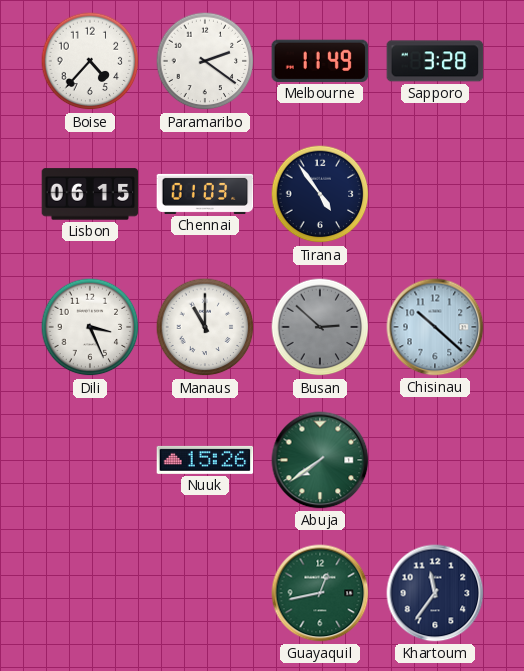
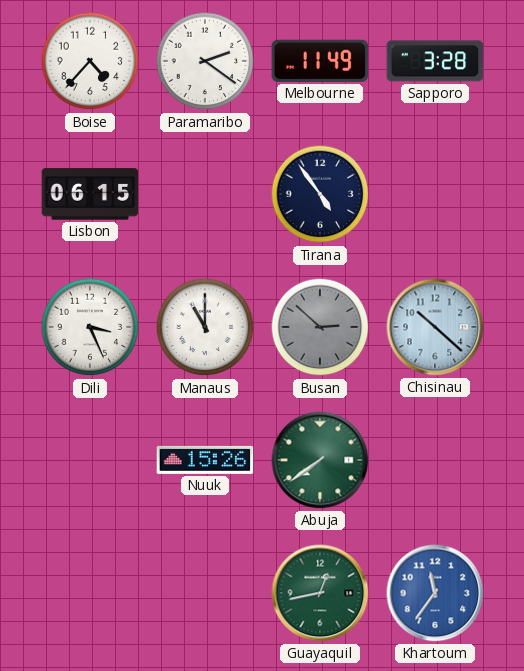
Chennai: 01:03 -> none
Khartoum dial: navy -> blue
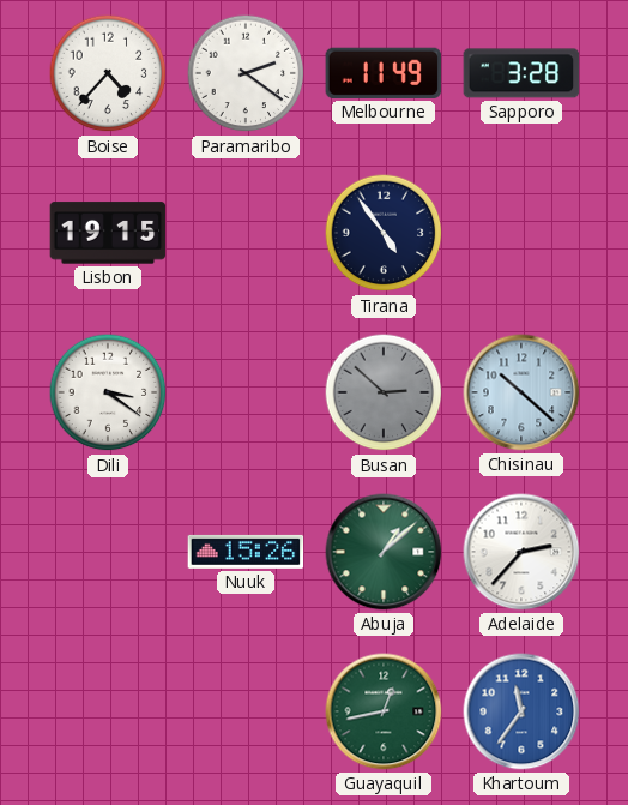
Lisbon: 06:15 -> 19:15
Dili: 3:26 -> 3:21
Manaus: 11:00 -> none
Abuja: 7:39 -> 1:08
Adelaide: none -> 2:37
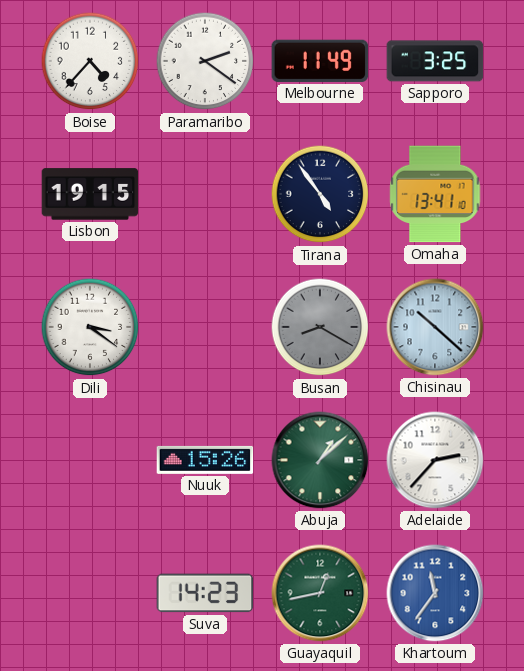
Sapporo: 3:28 -> 3:25
Omaha: none -> 13:41
Busan: 2:52 -> 8:20
Suva: none -> 14:23
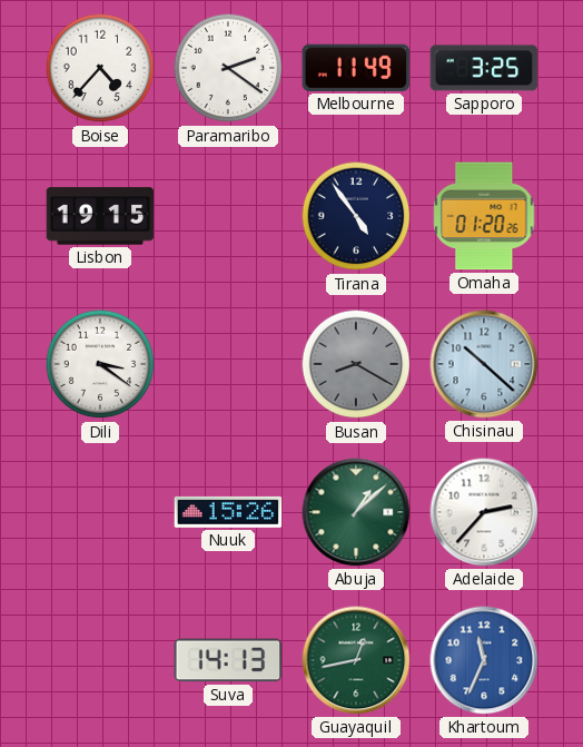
Omaha: 13:41 -> 01:20
Suva: 14:23 -> 14:13
Khartoum: 11:36 -> 11:34
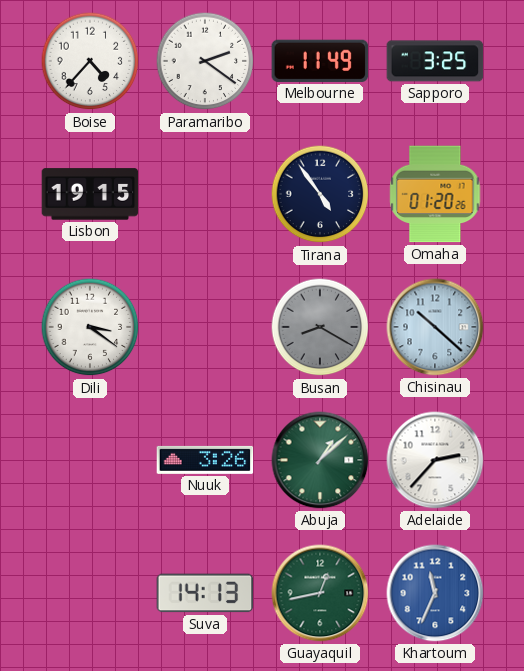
Nuuk: 15:26 -> 3:26
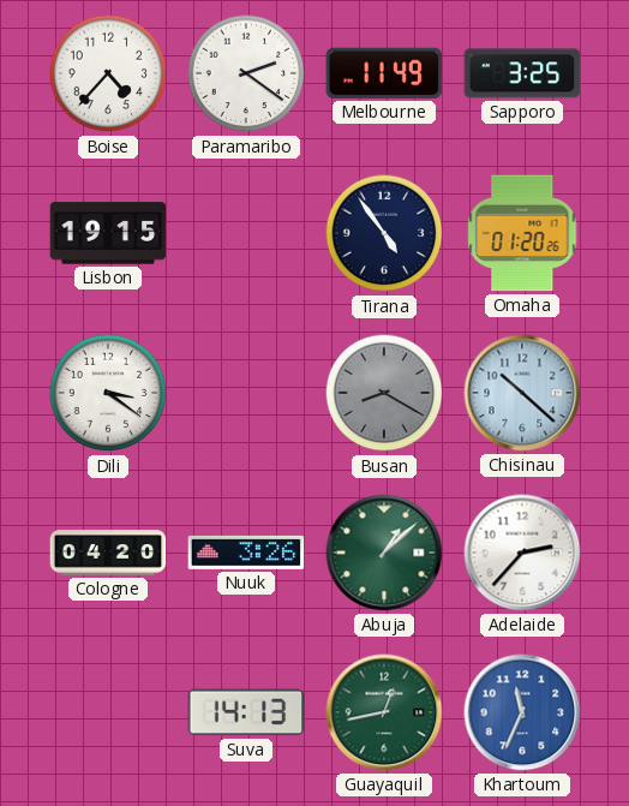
Cologne: none -> 04:20
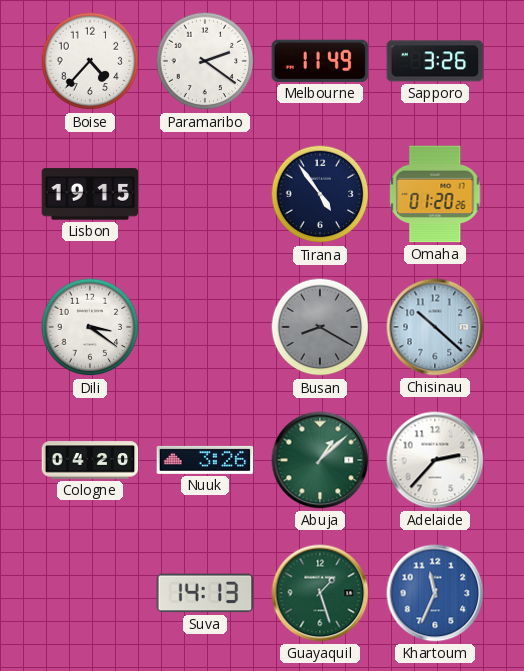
Sapporo: 3:25 -> 3:26
Guayaquil: 12:43 -> 1:27
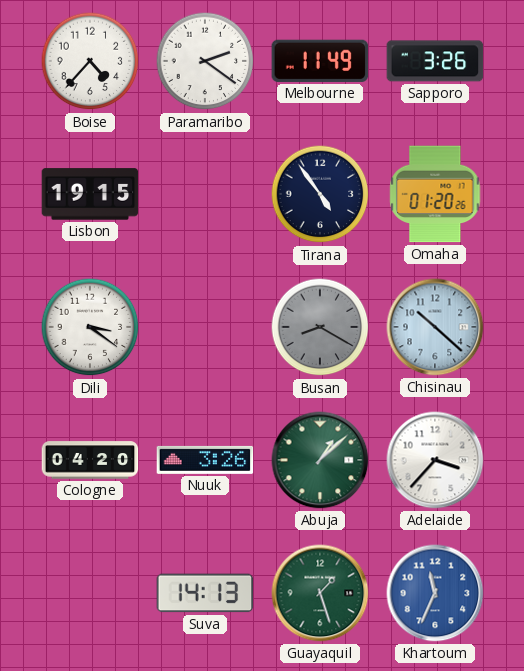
Adelaide: 2:37 -> 3:37
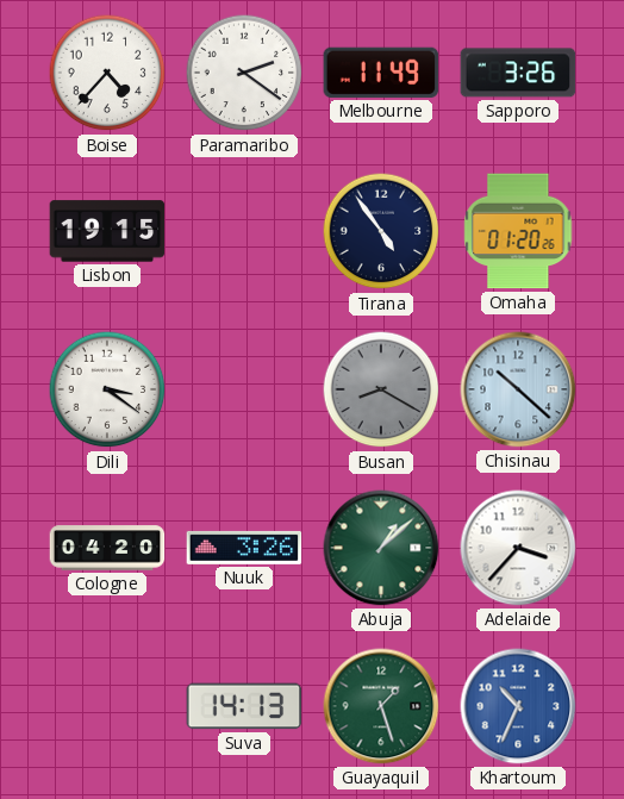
Khartoum: 11:34 -> 10:34
